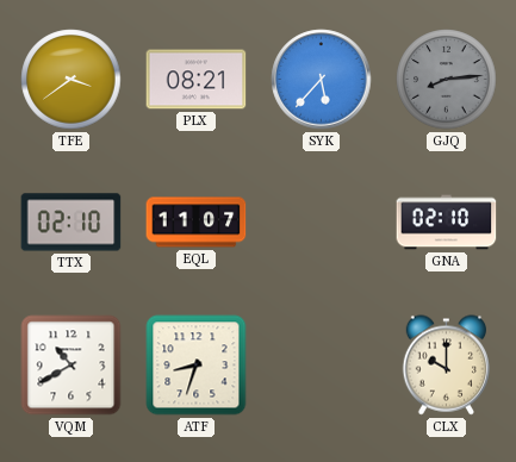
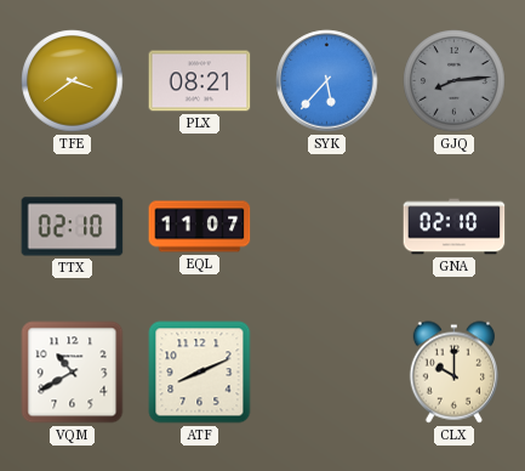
ATF: 8:33 -> 8:11
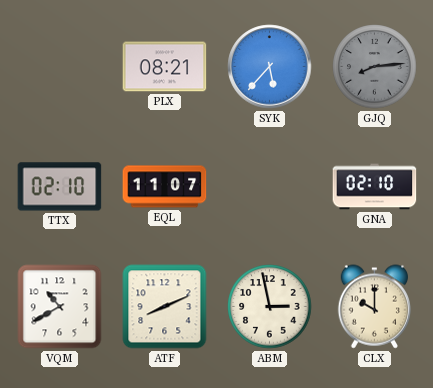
TFE: 3:39 -> none
ABM: none -> 2:58
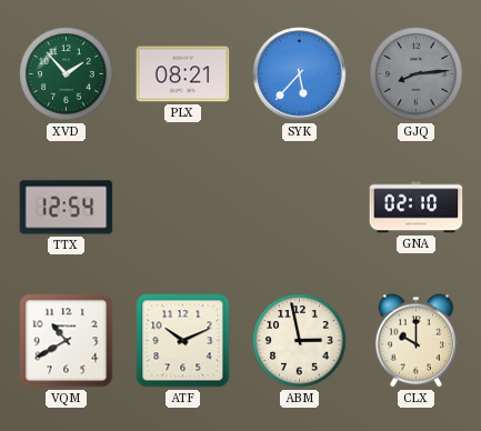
XVD: none -> 1:53
TTX: 02:10 -> 12:54
EQL: 11:07 -> none
ATF: 8:11 -> 10:11
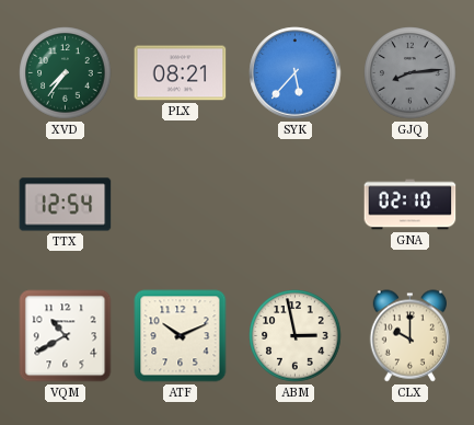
XVD: 1:53 -> 7:36
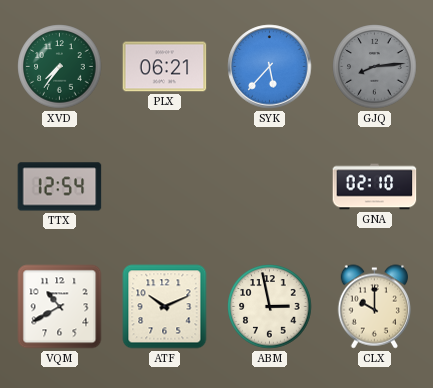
PLX: 08:21 -> 06:21
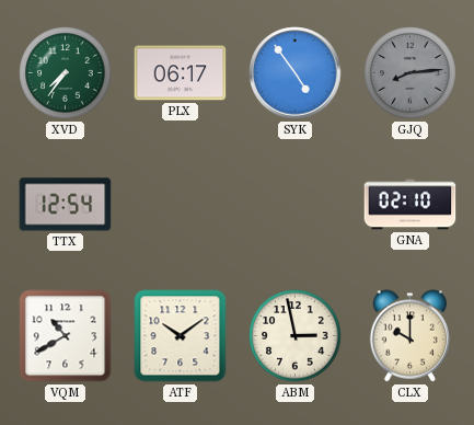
PLX: 06:21 -> 06:17
SYK: 5:37 -> 4:54
ATF: 10:11 -> 10:09
